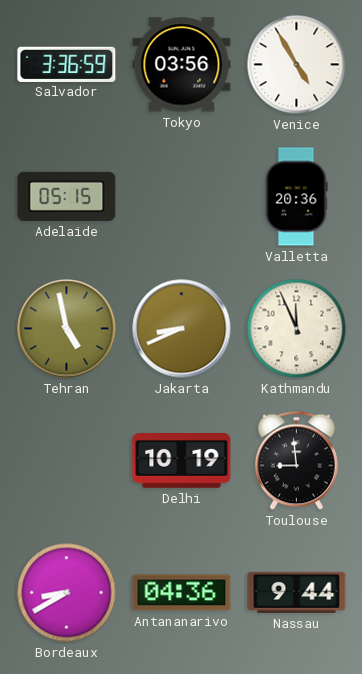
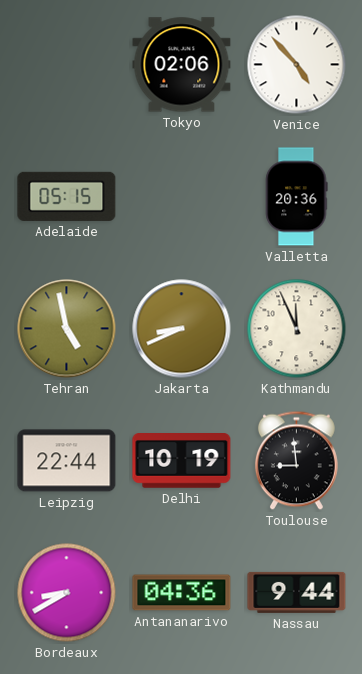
Salvador: 3:36 -> none
Tokyo: 03:56 -> 02:06
Venice: 4:55 -> 4:53
Leipzig: none -> 22:44
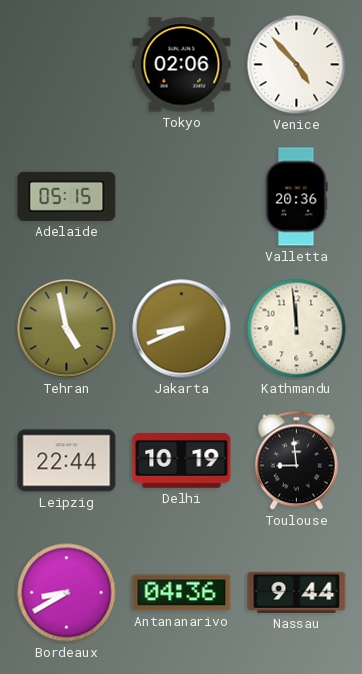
Kathmandu: 11:56 -> 11:59
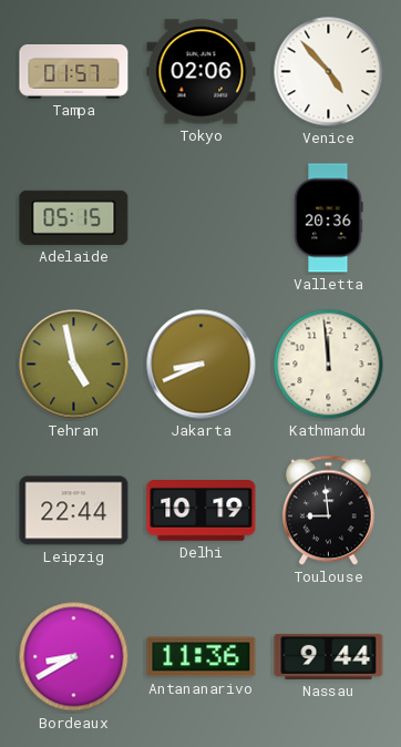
Tampa: none -> 01:57
Antananarivo: 04:36 -> 11:36
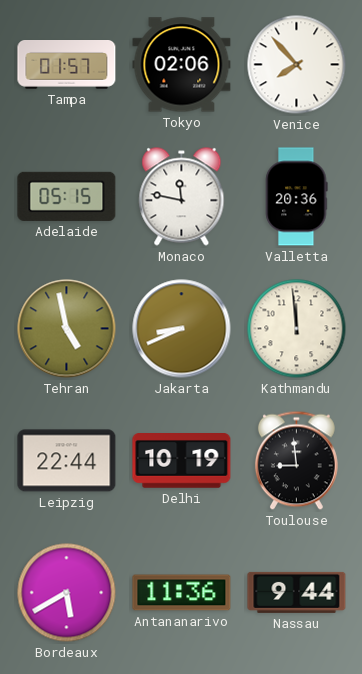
Venice: 4:53 -> 7:53
Monaco: none -> 11:47
Bordeaux: 8:40 -> 5:40
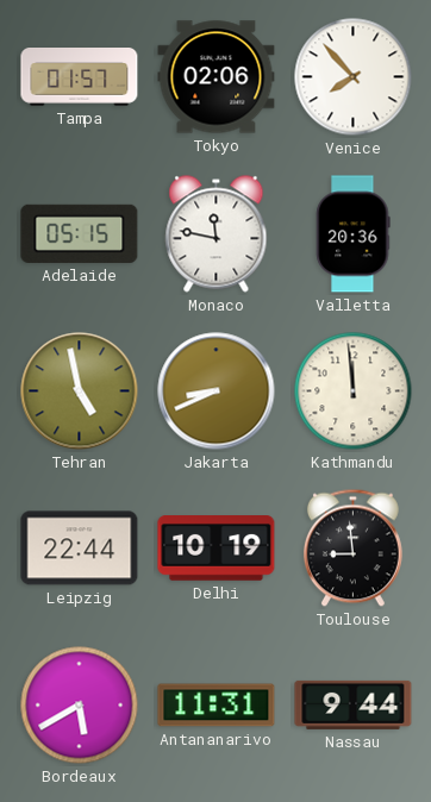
Antananarivo: 11:36 -> 11:31
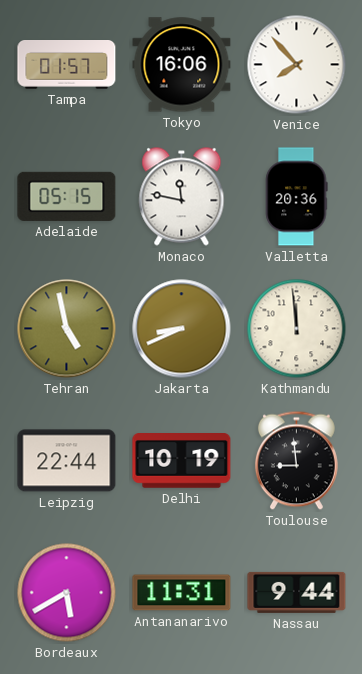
Tokyo: 02:06 -> 16:06
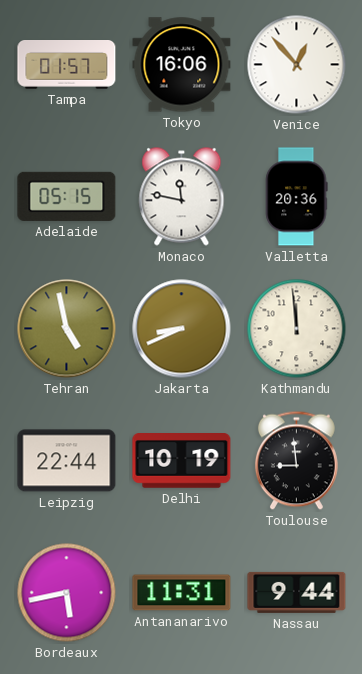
Venice: 7:53 -> 12:53
Bordeaux: 5:40 -> 5:43
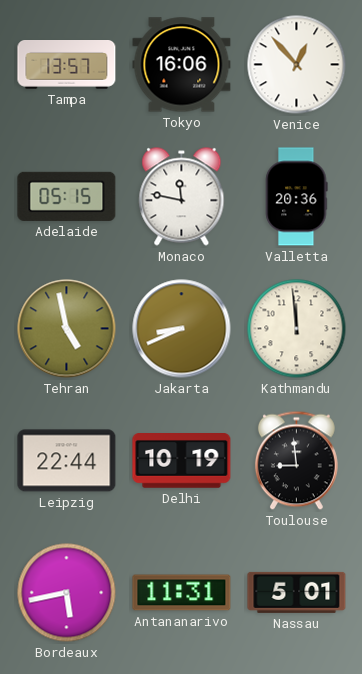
Tampa: 01:57 -> 13:57
Nassau: 9:44 -> 5:01
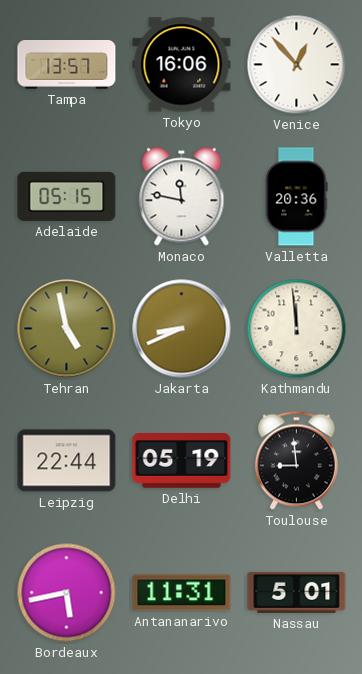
Delhi: 10:19 -> 05:19
